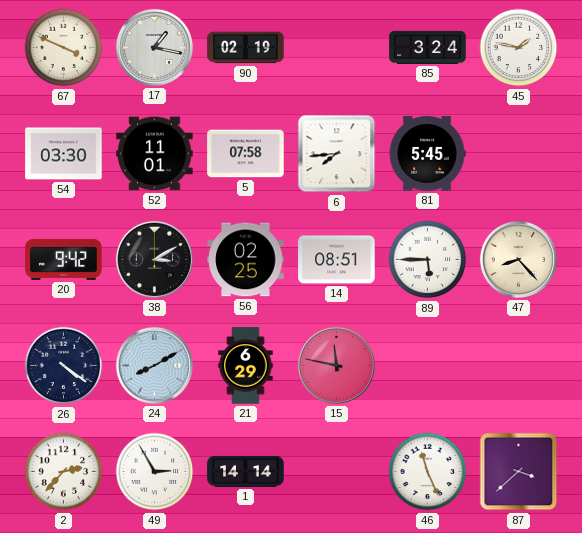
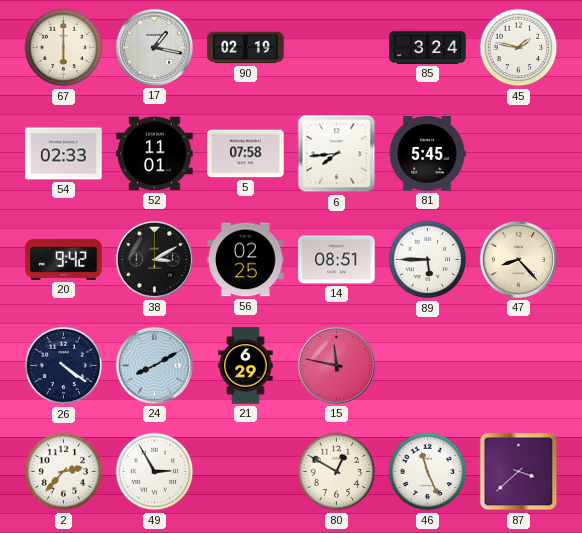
67: 3:49 -> 6:00
54: 03:30 -> 02:33
1: 14:14 -> none
80: none -> 12:50
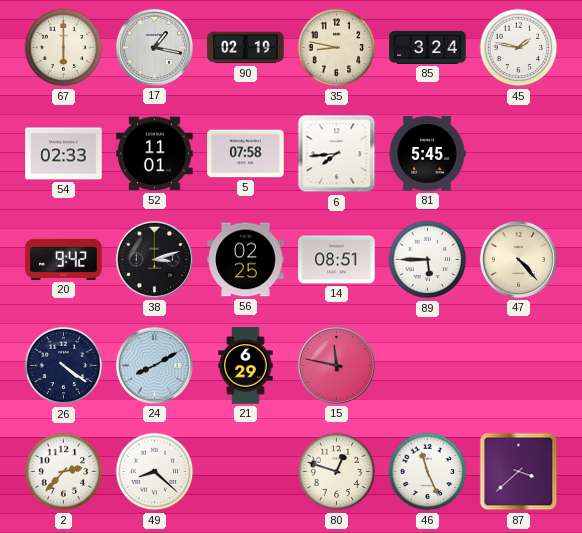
35: none -> 8:47
38: 3:10 -> 3:12
47: 8:23 -> 4:23
49: 2:55 -> 8:22
80: 12:50 -> 12:48
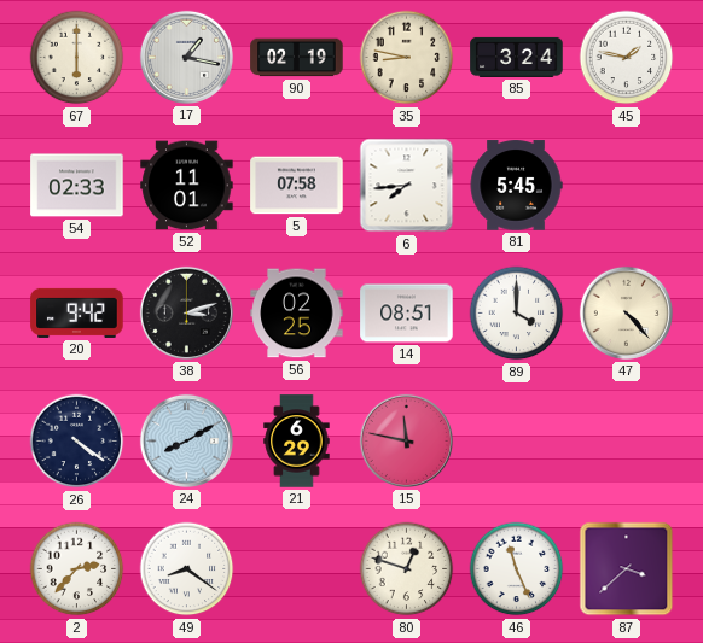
89: 5:45 -> 4:00
49: 8:22 -> 8:21
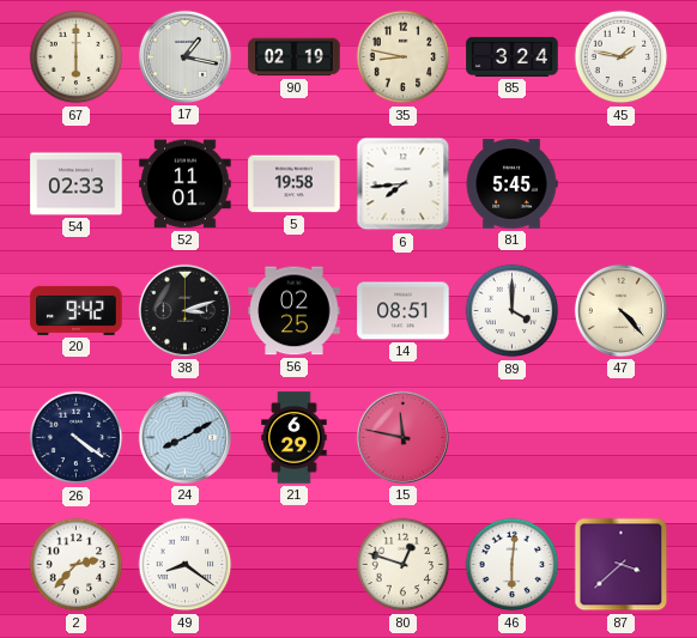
5: 07:58 -> 19:58
46: 11:26 -> 6:01
